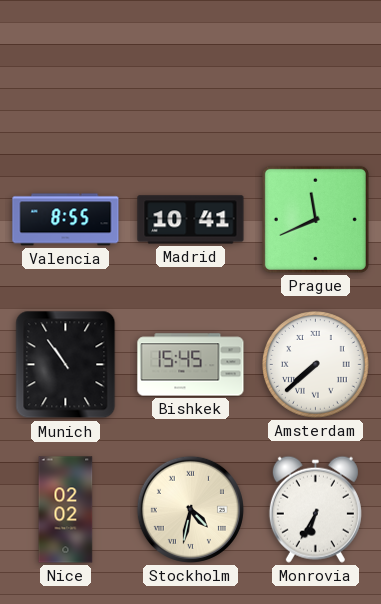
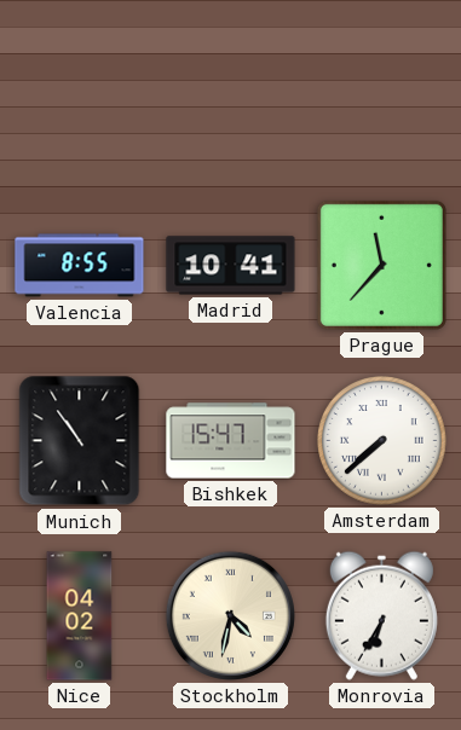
Prague: 11:41 -> 11:37
Bishkek: 15:45 -> 15:47
Nice: 02:02 -> 04:02
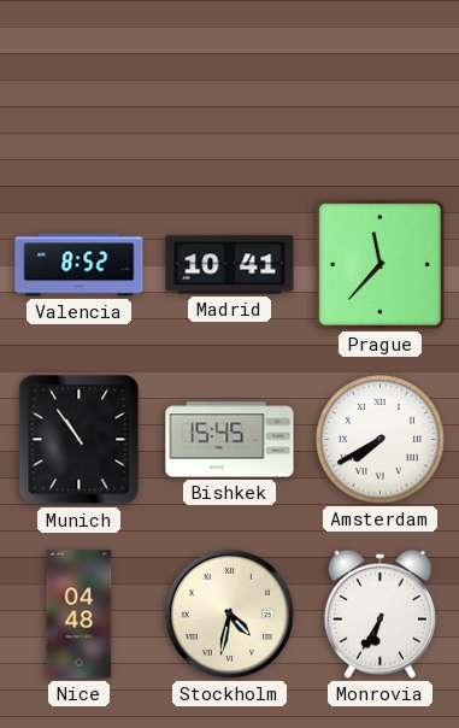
Valencia: 8:55 -> 8:52
Bishkek: 15:47 -> 15:45
Amsterdam: 7:38 -> 7:40
Nice: 04:02 -> 04:48
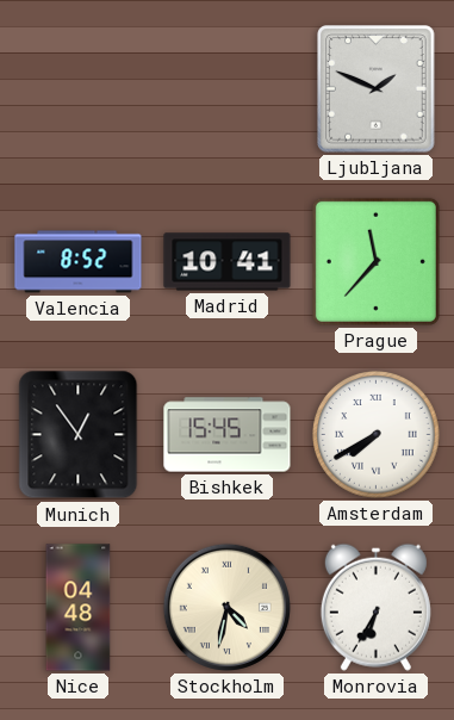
Ljubljana: none -> 1:49
Munich: 10:54 -> 12:54
